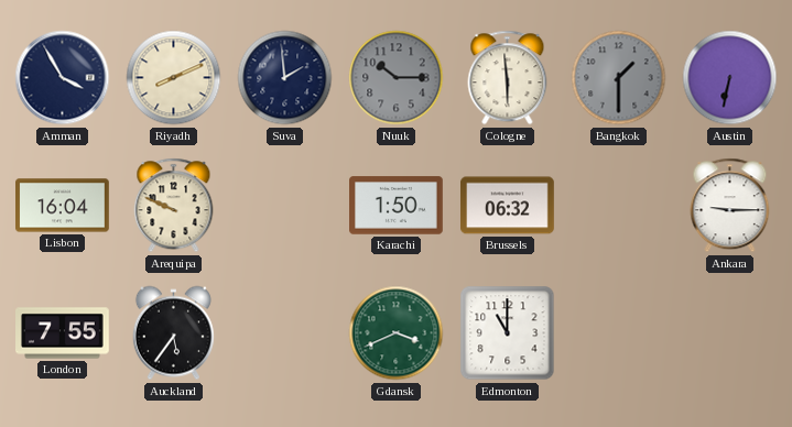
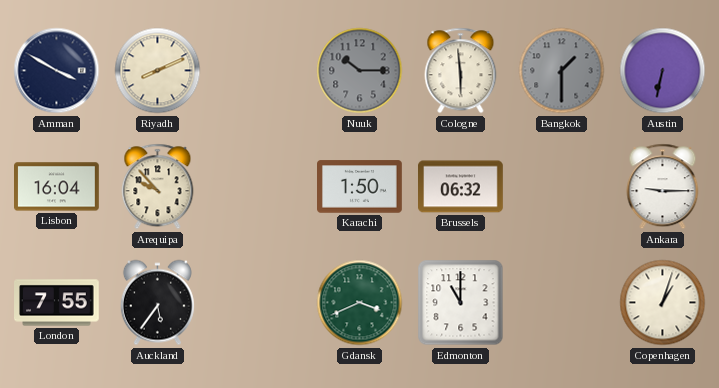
Amman: 3:55 -> 3:50
Suva: 1:59 -> none
Arequipa: 9:49 -> 9:53
Copenhagen: none -> 1:03
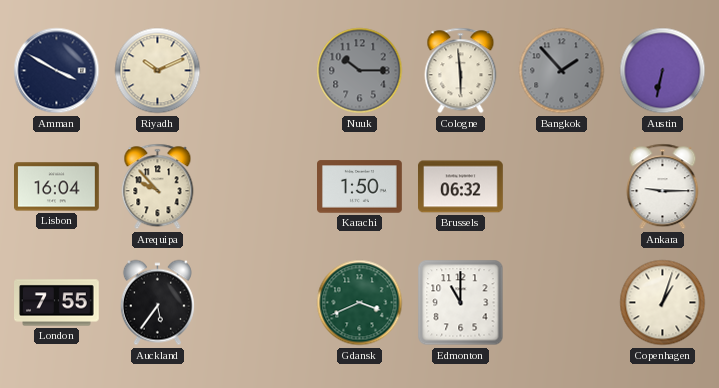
Riyadh: 8:11 -> 10:11
Bangkok: 1:30 -> 1:53
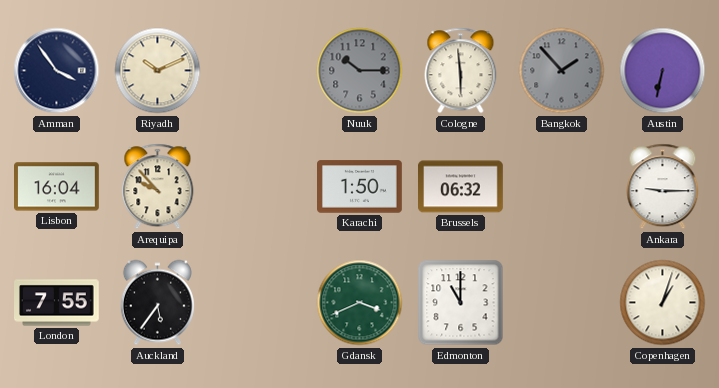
Amman: 3:50 -> 3:54
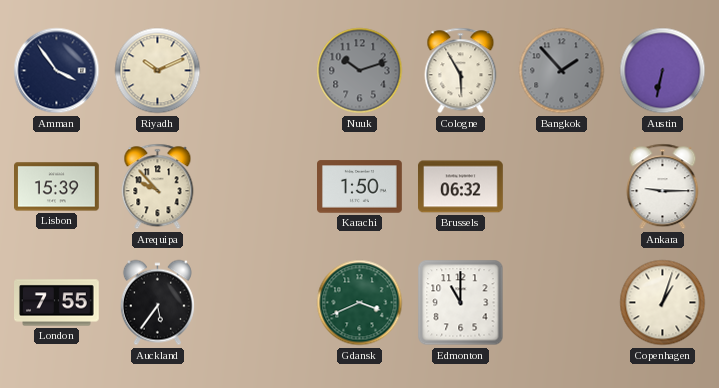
Nuuk: 10:15 -> 10:12
Cologne: 5:59 -> 5:55
Lisbon: 16:04 -> 15:39
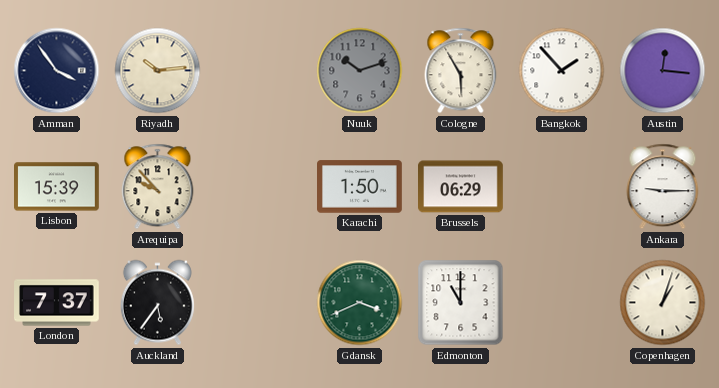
Riyadh: 10:11 -> 10:14
Bangkok dial: grey -> white
Austin: 6:32 -> 12:16
Brussels: 06:32 -> 06:29
London: 7:55 -> 7:37
